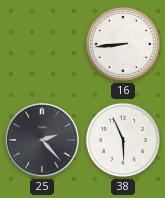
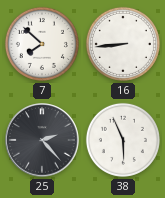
7: none -> 7:52
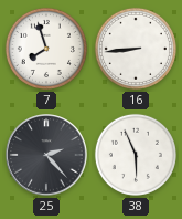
7: 7:52 -> 7:57
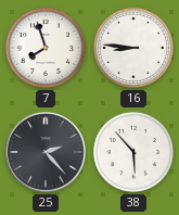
16: 8:44 -> 8:46
38: 5:56 -> 5:53
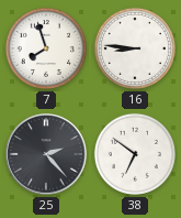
38: 5:53 -> 6:51
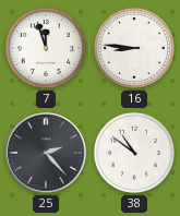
7: 7:57 -> 11:57
38: 6:51 -> 10:51
